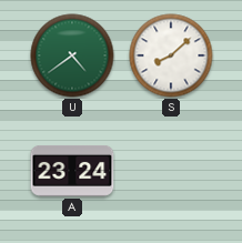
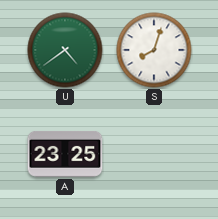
S: 8:08 -> 8:03
A: 23:24 -> 23:25
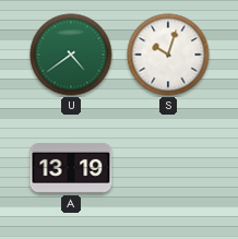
S: 8:03 -> 10:03
A: 23:25 -> 13:19
